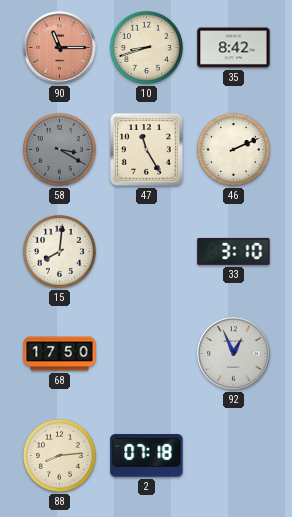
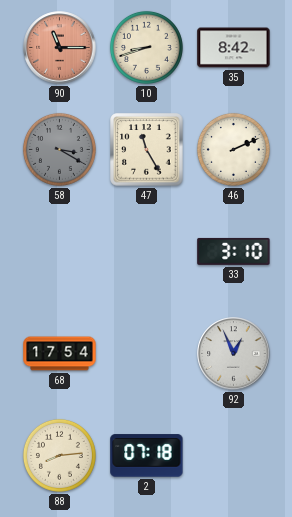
15: 8:01 -> none
68: 17:50 -> 17:54
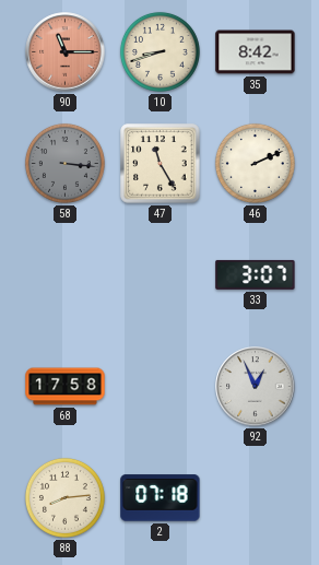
58: 3:20 -> 3:16
33: 3:10 -> 3:07
68: 17:54 -> 17:58
